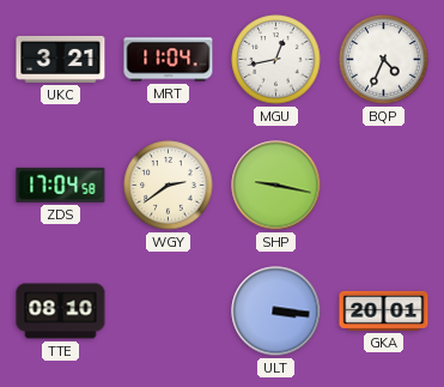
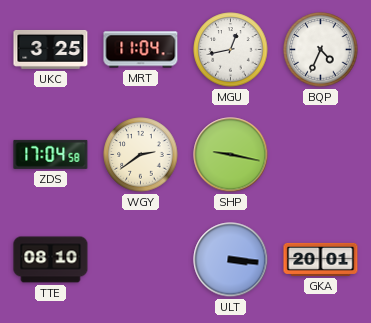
UKC: 3:21 -> 3:25
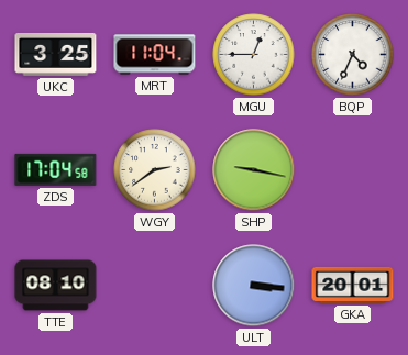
MGU: 12:43 -> 12:45
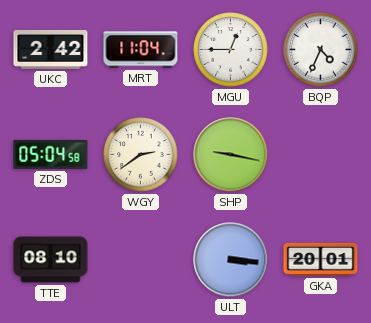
UKC: 3:25 -> 2:42
ZDS: 17:04 -> 05:04
